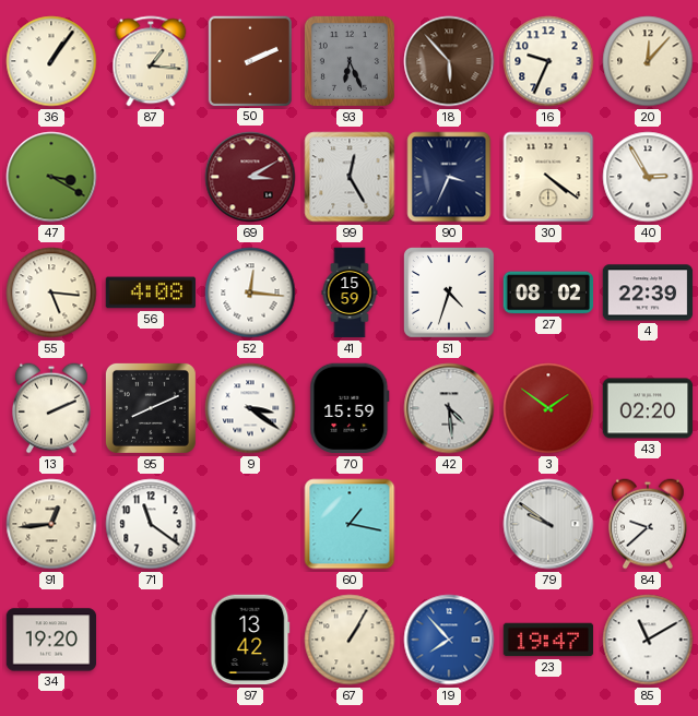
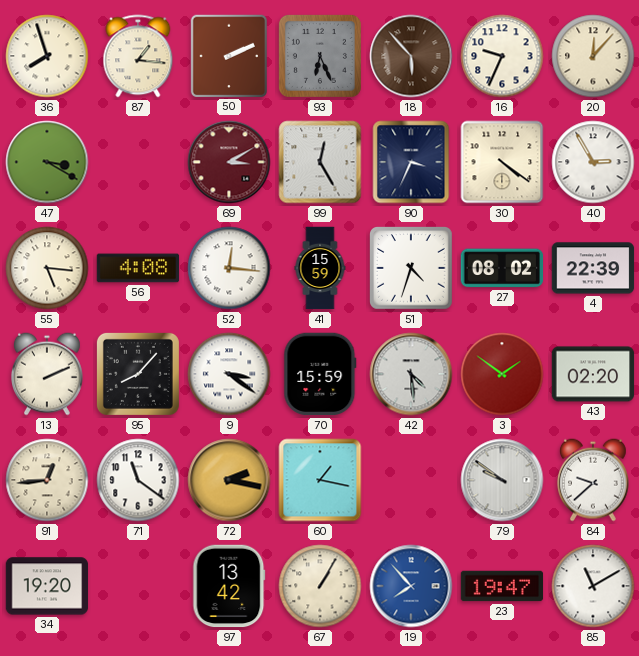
36: 1:06 -> 7:57
95: 8:11 -> 8:07
72: none -> 2:17
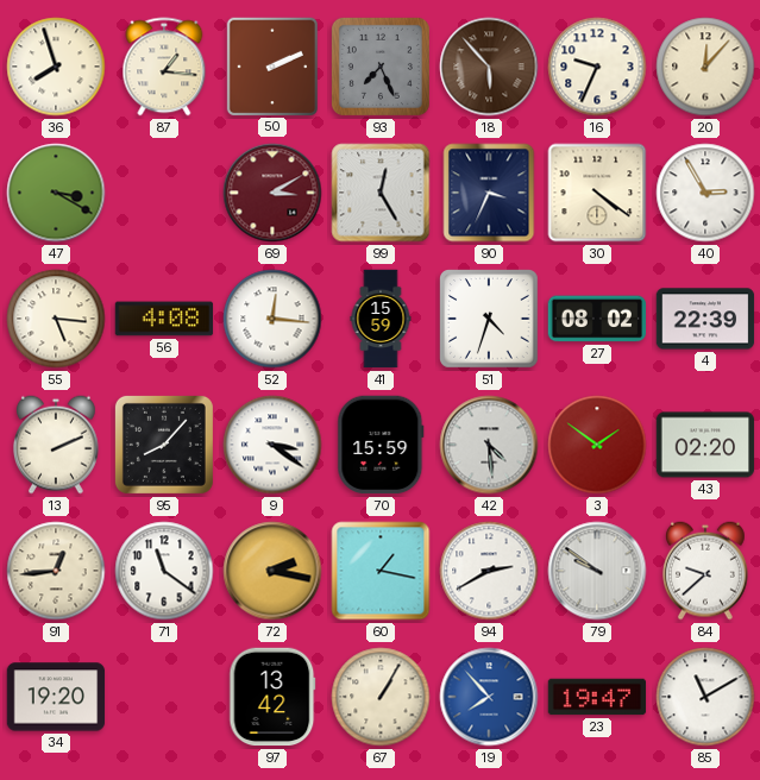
93: 6:26 -> 7:26
94: none -> 2:40
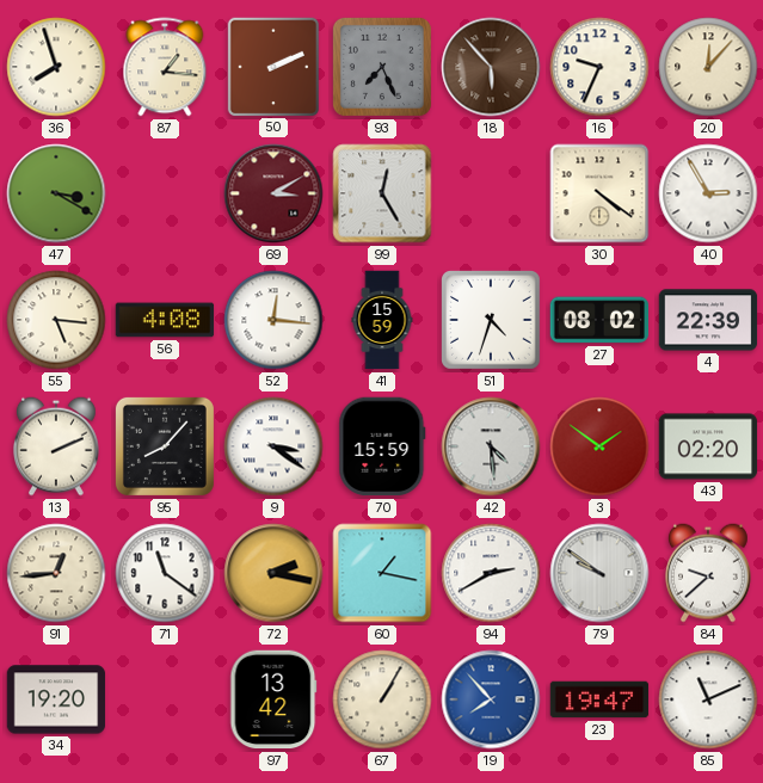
90: 3:34 -> none
85: 11:10 -> 11:11
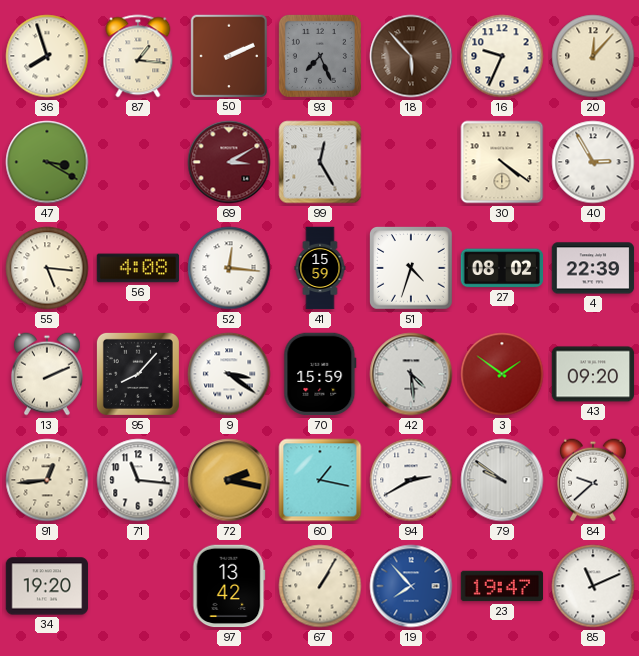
43: 02:20 -> 09:20
71: 11:21 -> 11:16
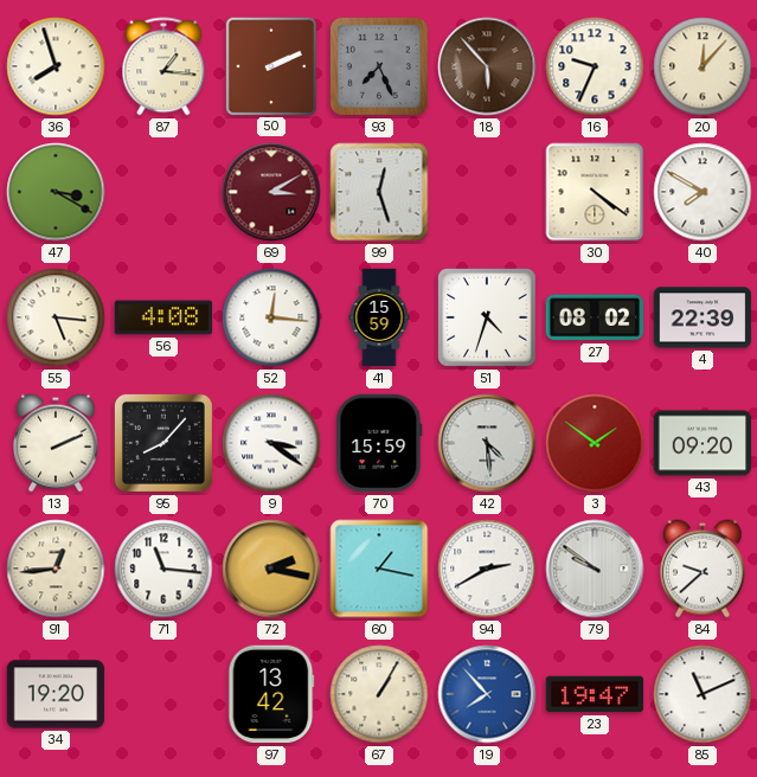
99: 12:25 -> 12:27
40: 2:55 -> 7:50
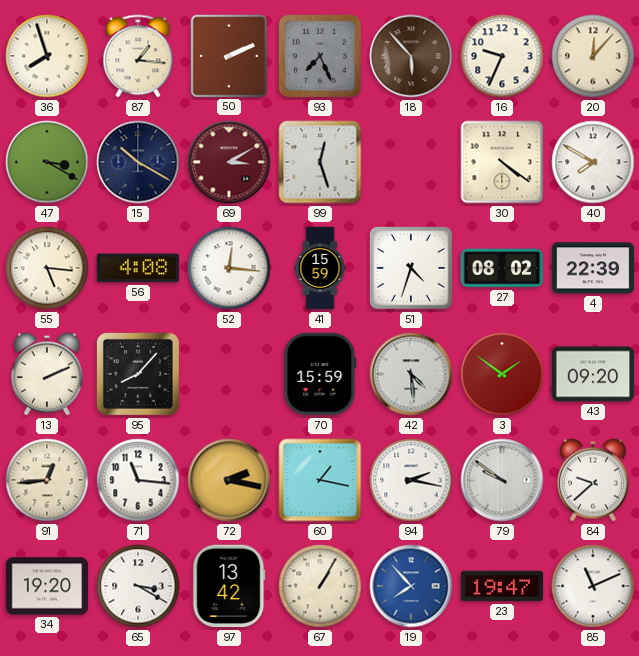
15: none -> 10:20
9: 3:21 -> none
94: 2:40 -> 2:17
65: none -> 3:20
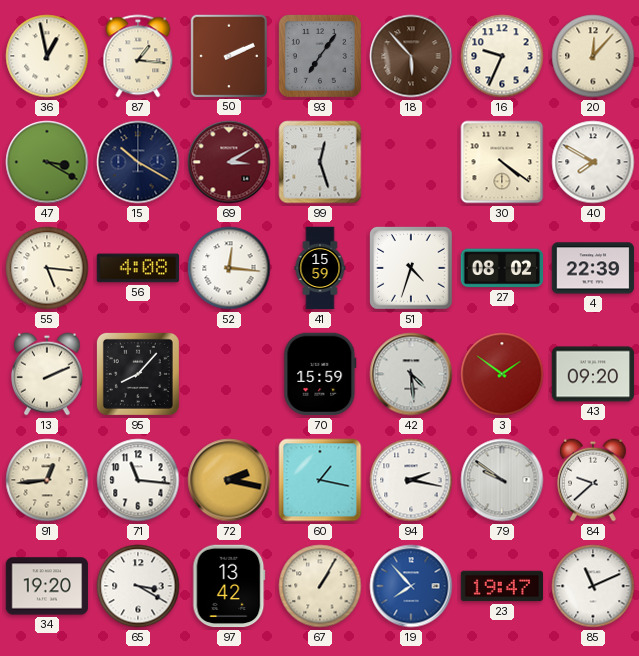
36: 7:57 -> 12:58
93: 7:26 -> 7:06
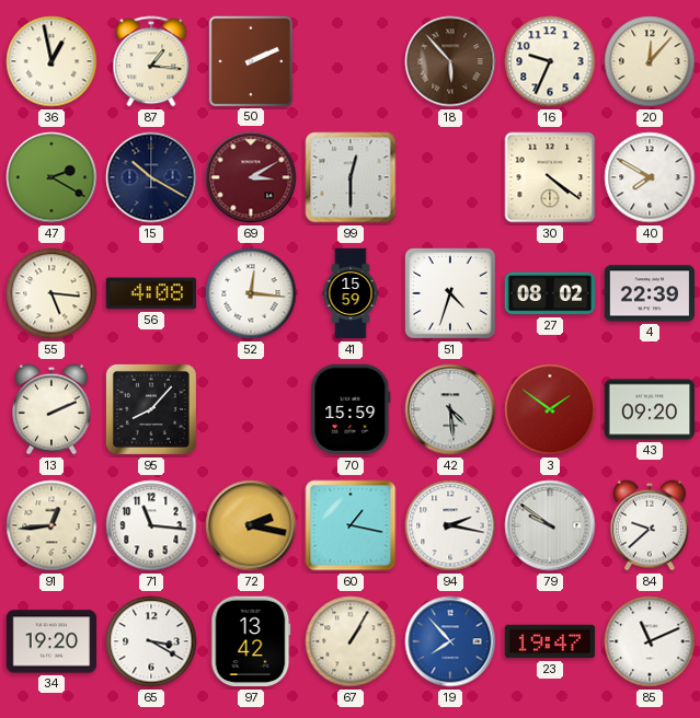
93: 7:06 -> none
47: 3:20 -> 2:20
99: 12:27 -> 12:30
